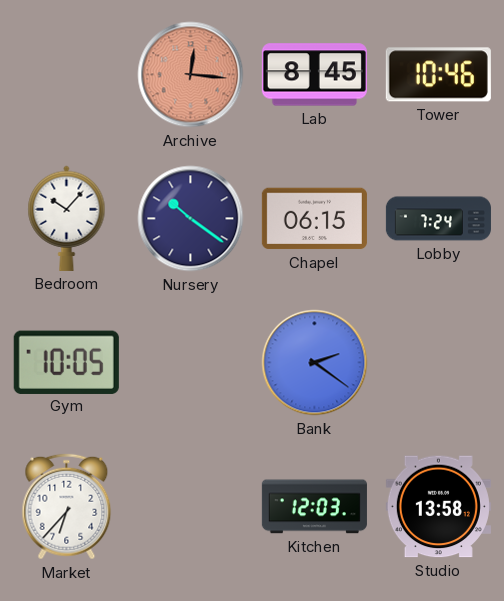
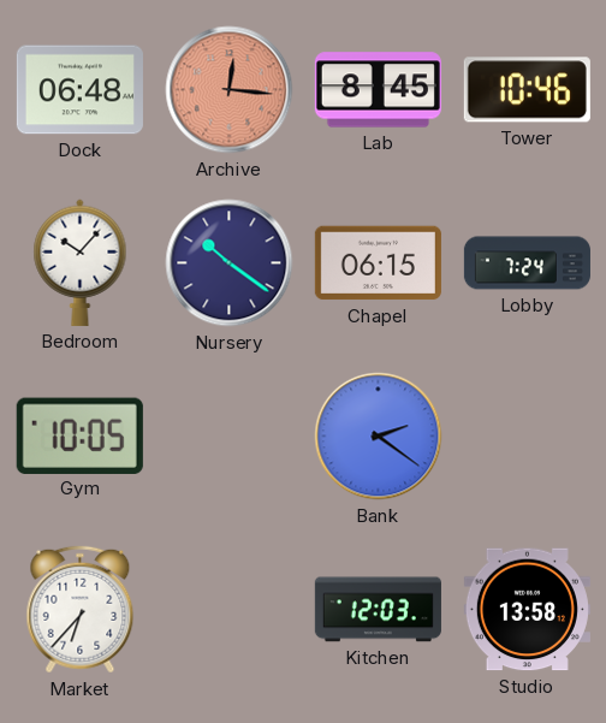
Dock: none -> 06:48
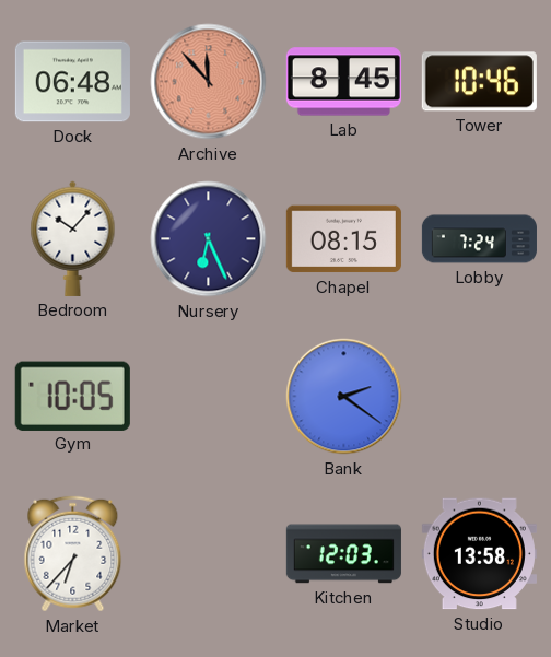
Archive: 12:16 -> 11:53
Nursery: 10:21 -> 6:26
Chapel: 06:15 -> 08:15
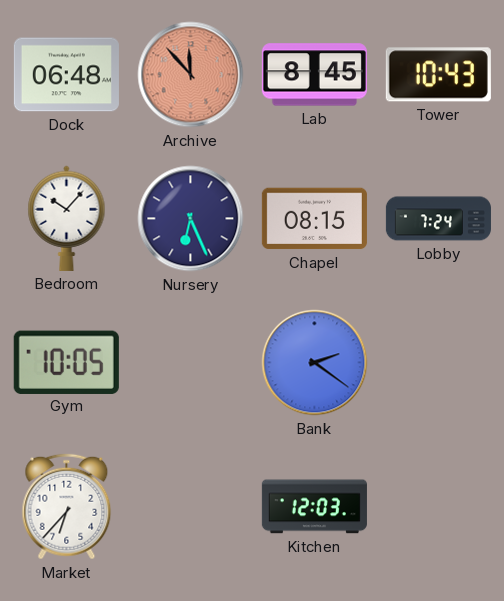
Tower: 10:46 -> 10:43
Studio: 13:58 -> none
